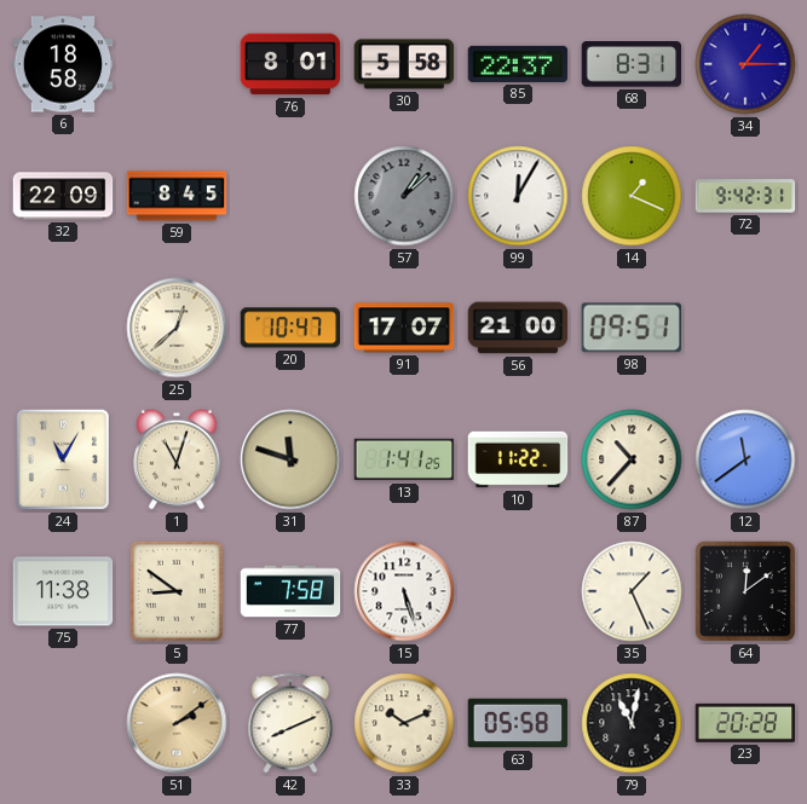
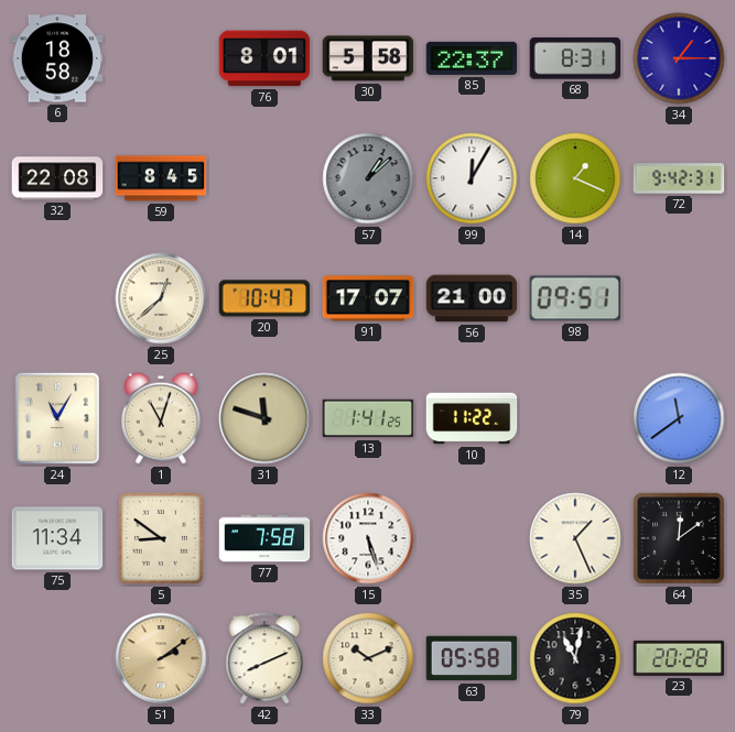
32: 22:09 -> 22:08
87: 10:37 -> none
75: 11:38 -> 11:34
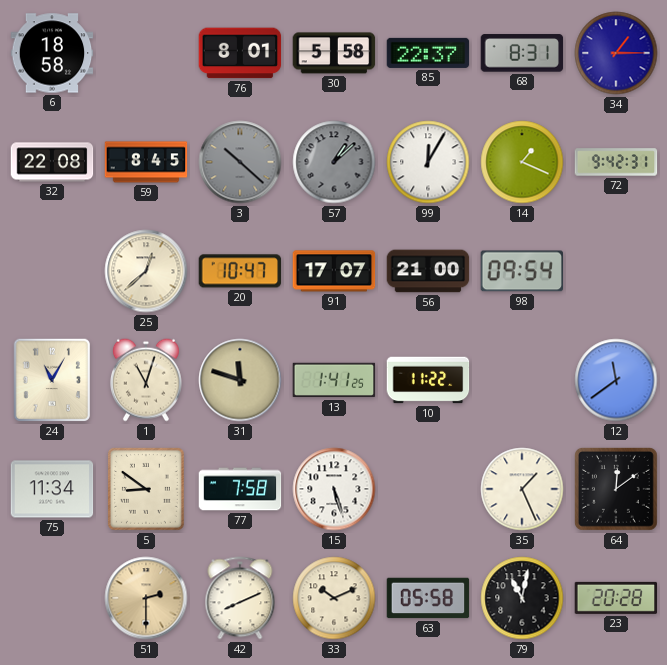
3: none -> 10:22
98: 09:51 -> 09:54
51: 2:09 -> 2:30
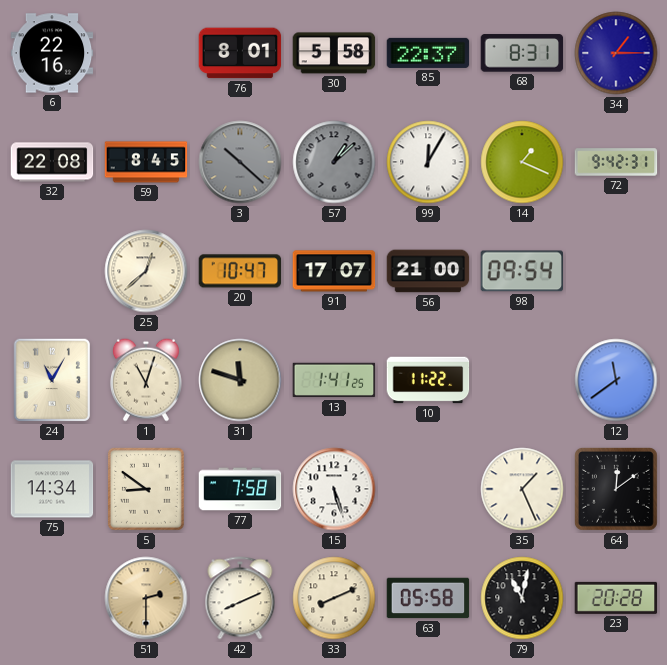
6: 18:58 -> 22:16
75: 11:34 -> 14:34
33: 10:11 -> 8:11
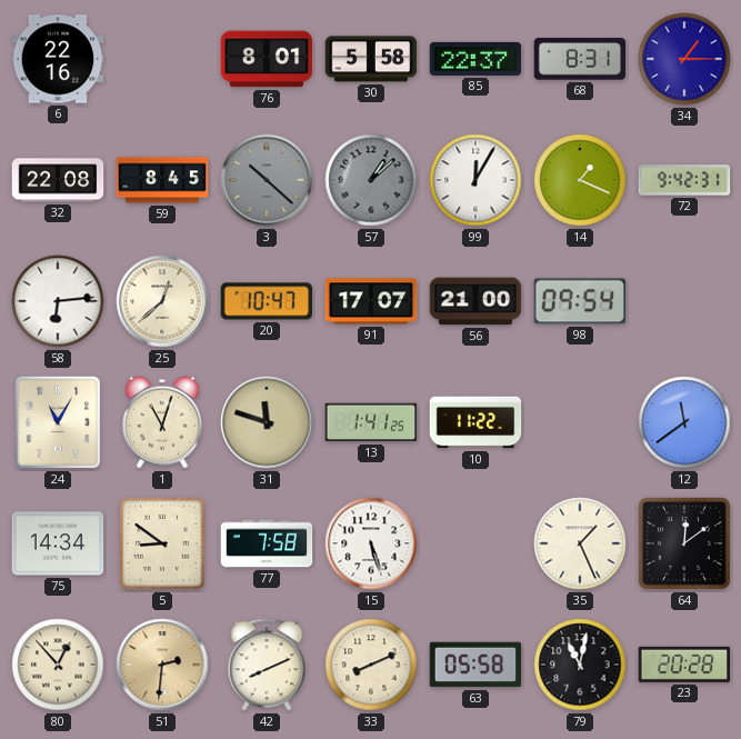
58: none -> 6:14
80: none -> 12:53
51: 2:30 -> 2:31
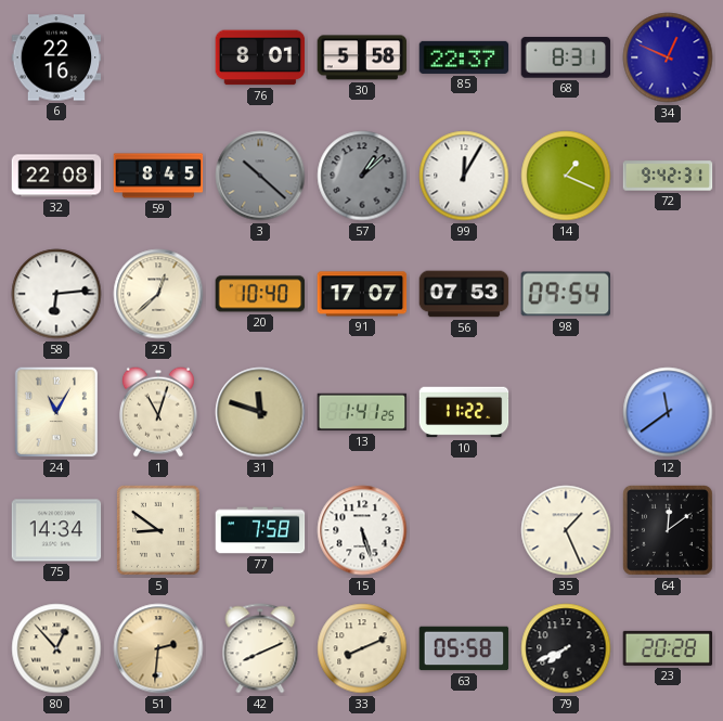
34: 1:15 -> 12:49
20: 10:47 -> 10:40
56: 21:00 -> 07:53
79: 11:02 -> 7:41
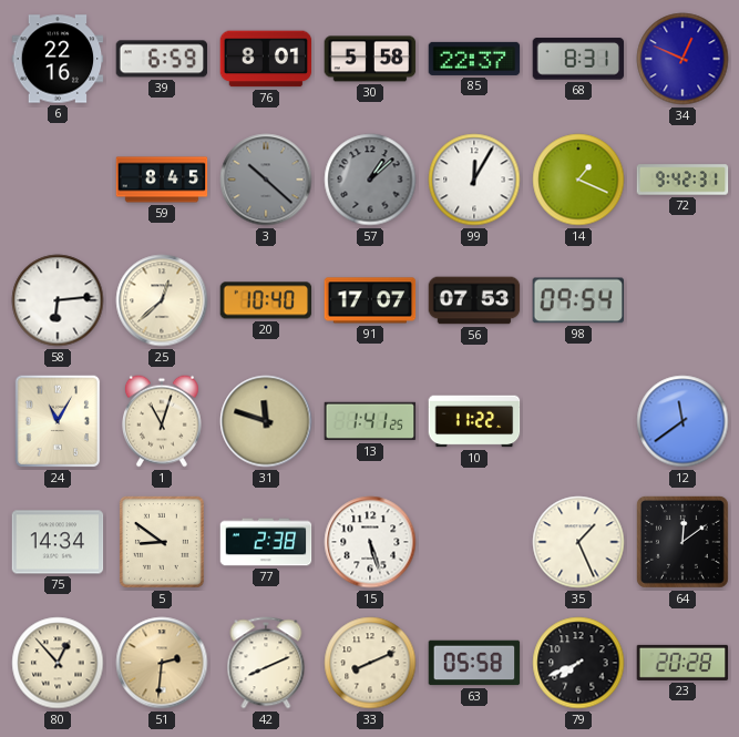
39: none -> 6:59
32: 22:08 -> none
77: 7:58 -> 2:38
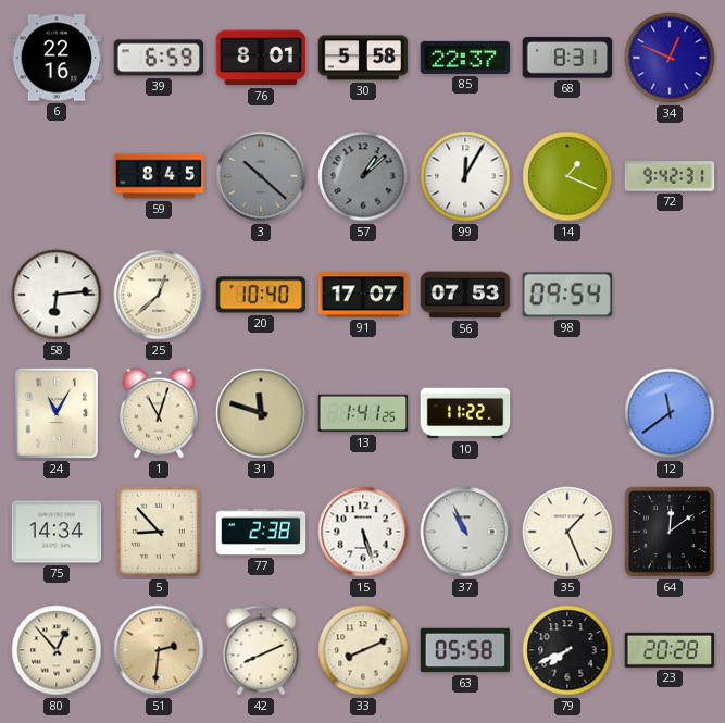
5: 8:51 -> 8:53
37: none -> 10:56
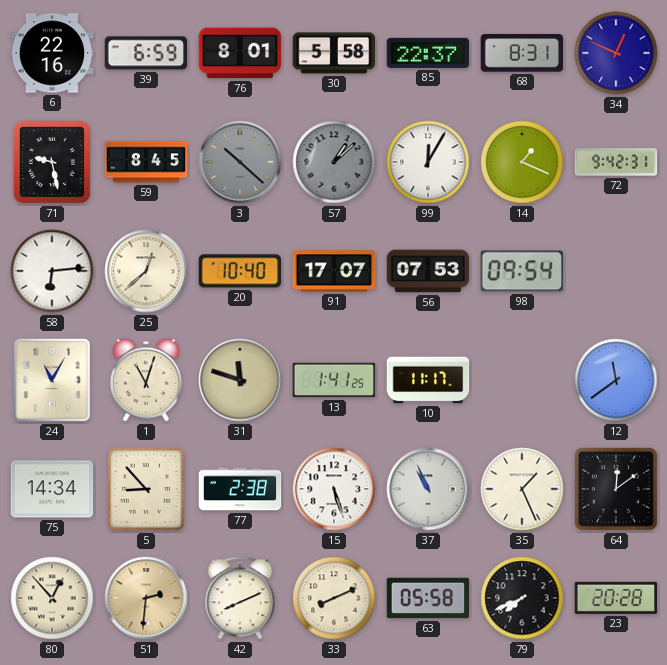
71: none -> 9:28
10: 11:22 -> 11:17
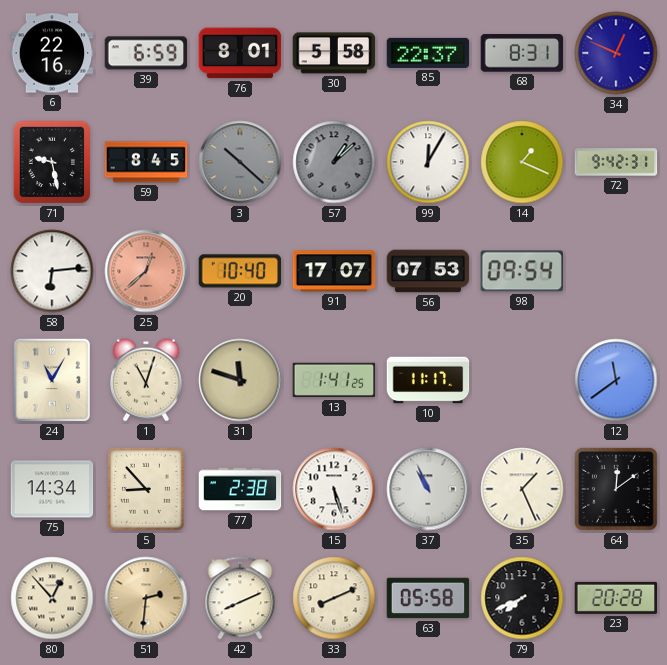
25 dial: cream -> salmon
